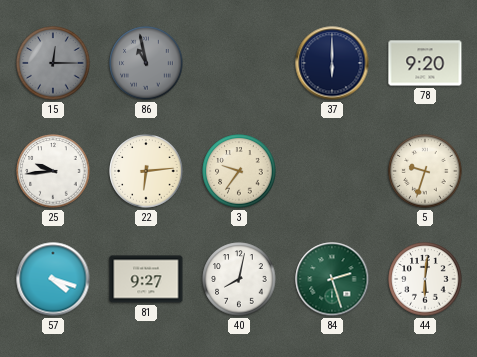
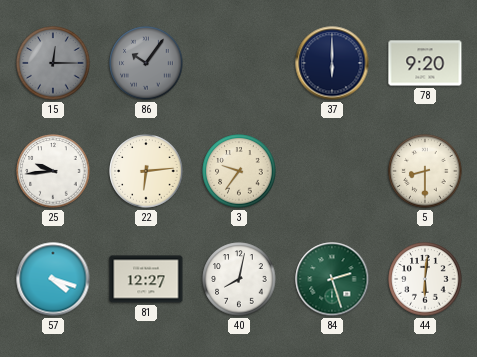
86: 10:58 -> 10:06
5: 9:33 -> 8:30
81: 9:27 -> 12:27
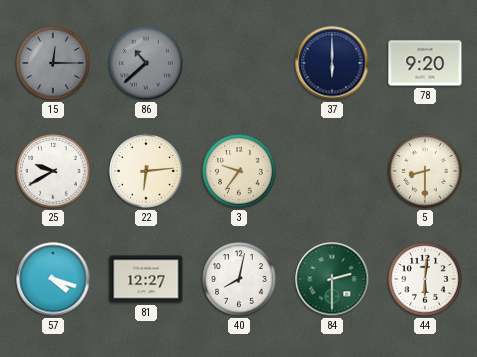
86: 10:06 -> 10:38
25: 9:44 -> 9:40
84: 2:27 -> 2:30
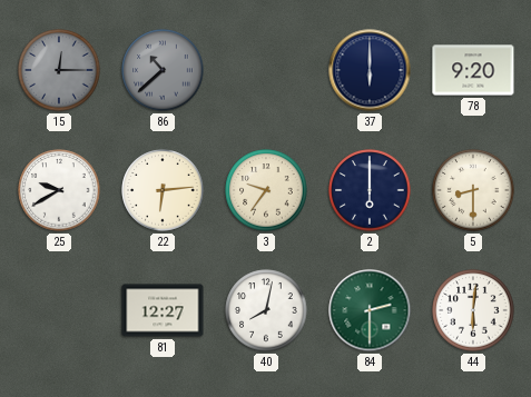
2: none -> 6:00
57: 4:18 -> none
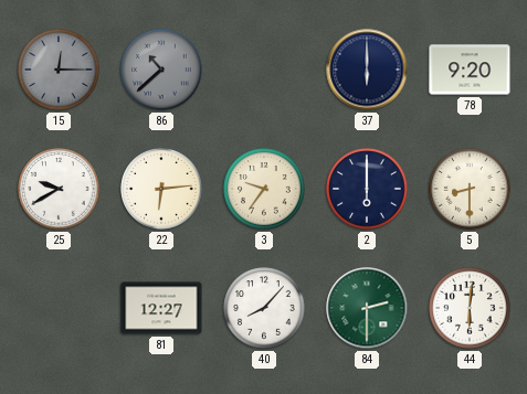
40: 8:02 -> 8:07
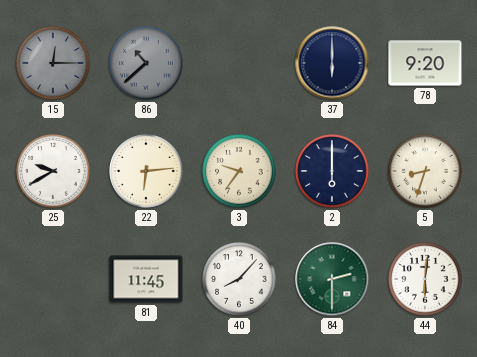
5: 8:30 -> 8:33
81: 12:27 -> 11:45
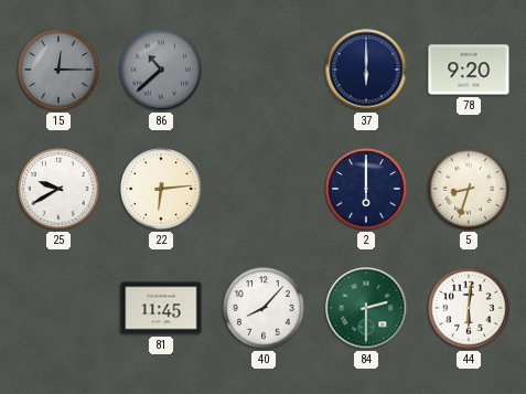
3: 9:36 -> none
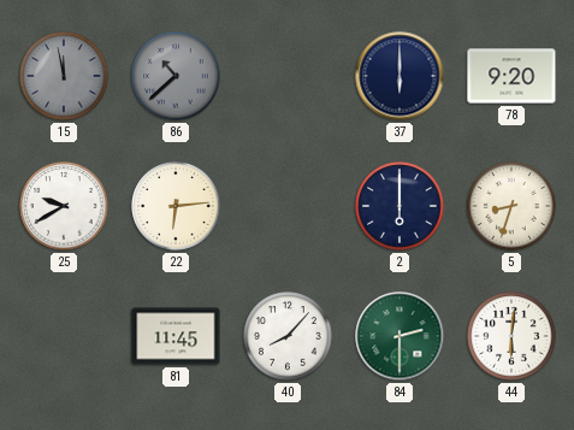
15: 12:15 -> 11:58
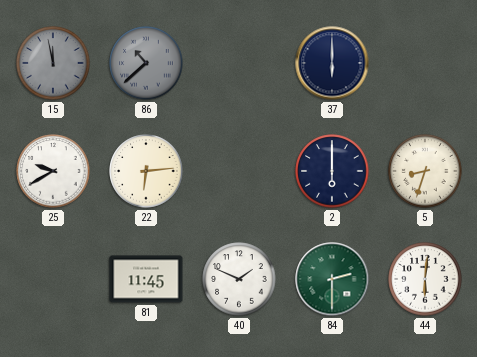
78: 9:20 -> none
40: 8:07 -> 1:49
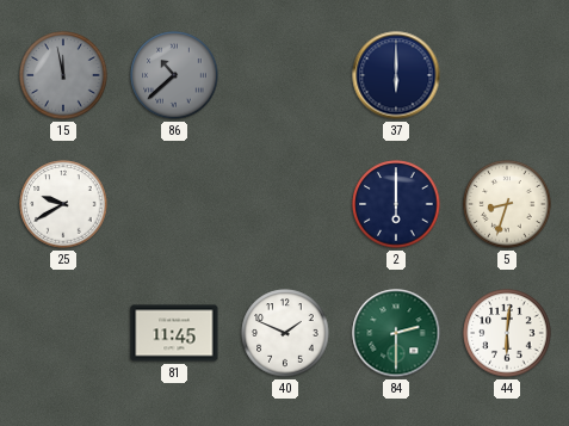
22: 6:14 -> none
